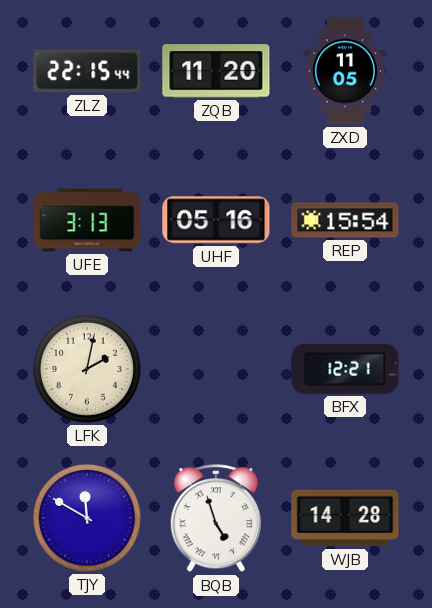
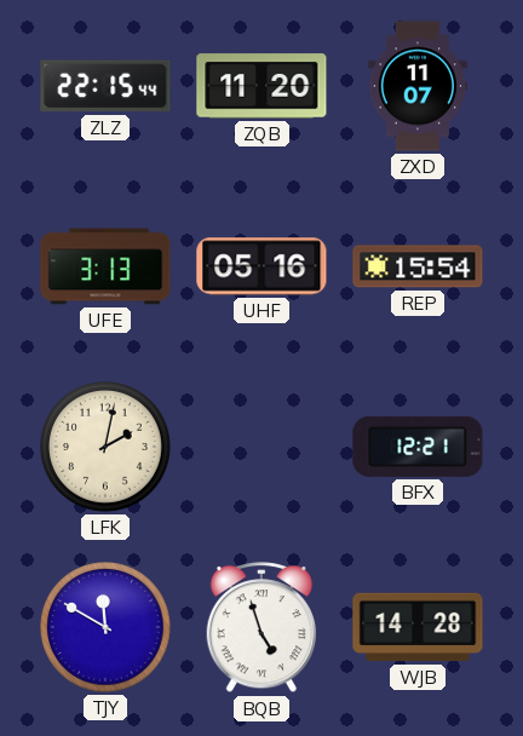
ZXD: 11:05 -> 11:07
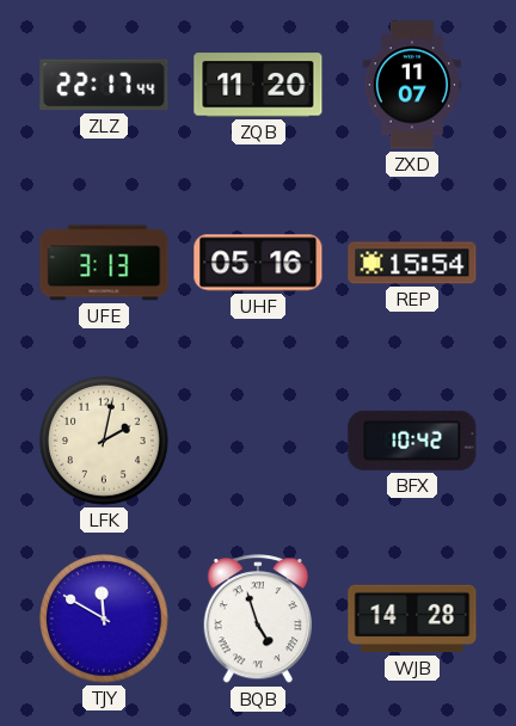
ZLZ: 22:15 -> 22:17
BFX: 12:21 -> 10:42
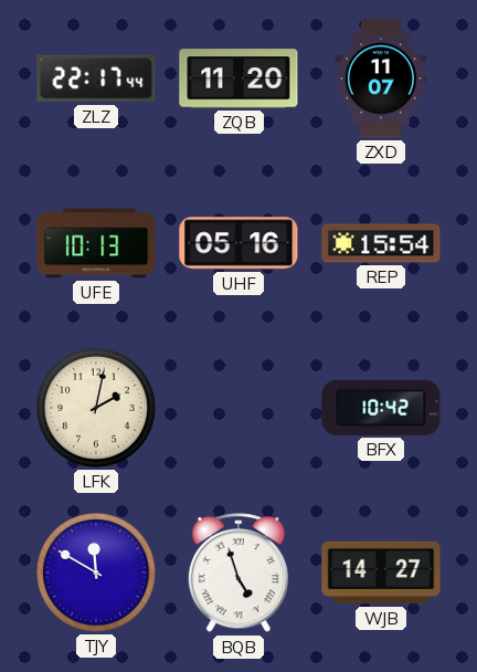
UFE: 3:13 -> 10:13
WJB: 14:28 -> 14:27
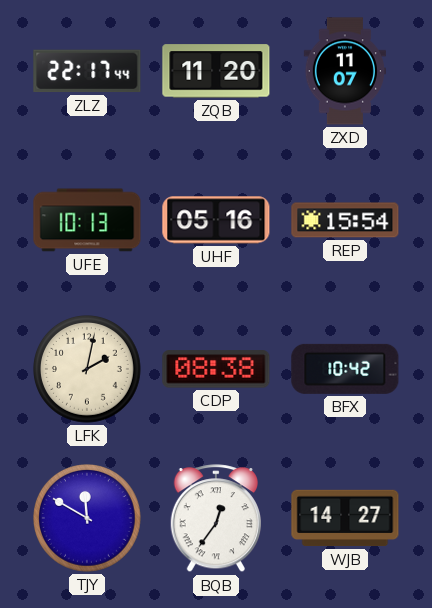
CDP: none -> 08:38
BQB: 4:57 -> 12:36
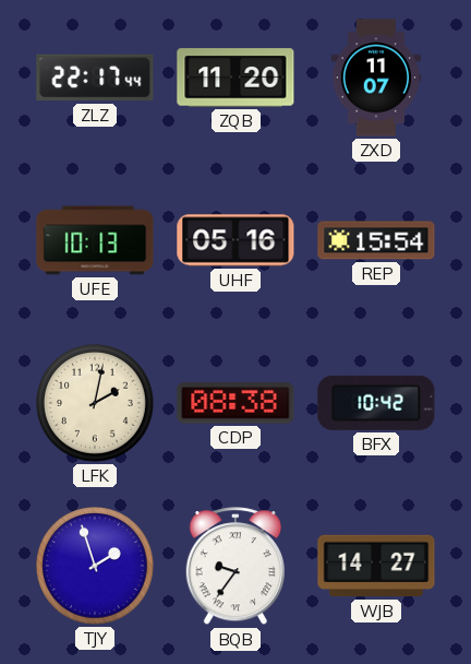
TJY: 11:50 -> 1:57
BQB: 12:36 -> 9:36
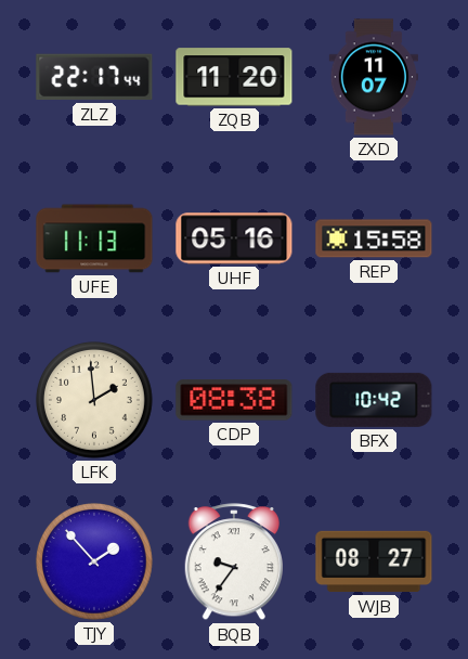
UFE: 10:13 -> 11:13
REP: 15:54 -> 15:58
LFK: 2:02 -> 1:59
TJY: 1:57 -> 1:53
WJB: 14:27 -> 08:27
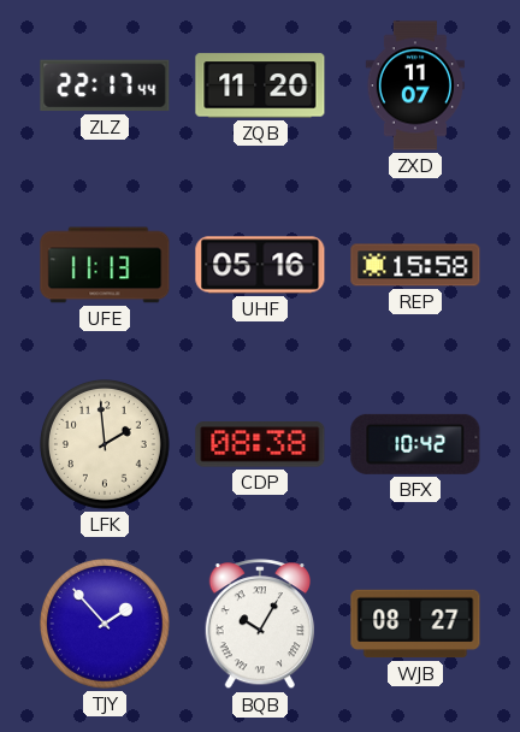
BQB: 9:36 -> 10:05
